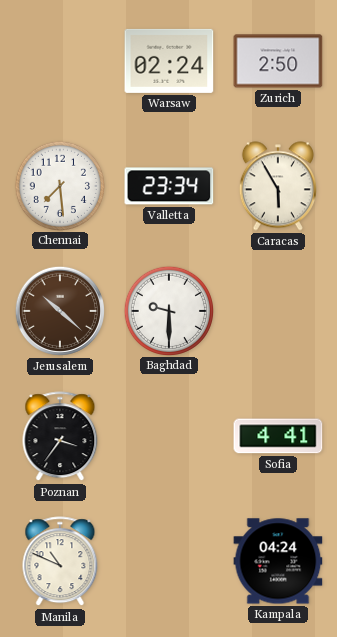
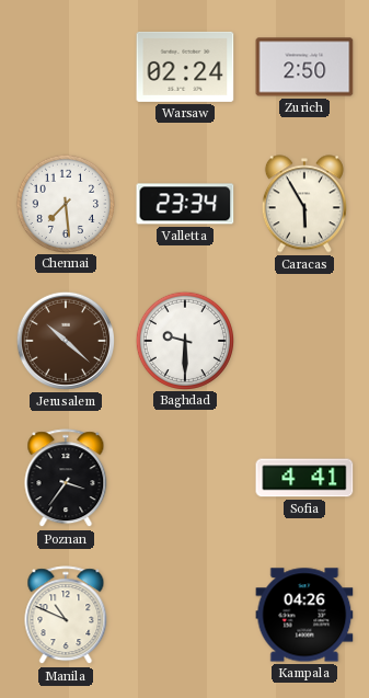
Kampala: 04:24 -> 04:26
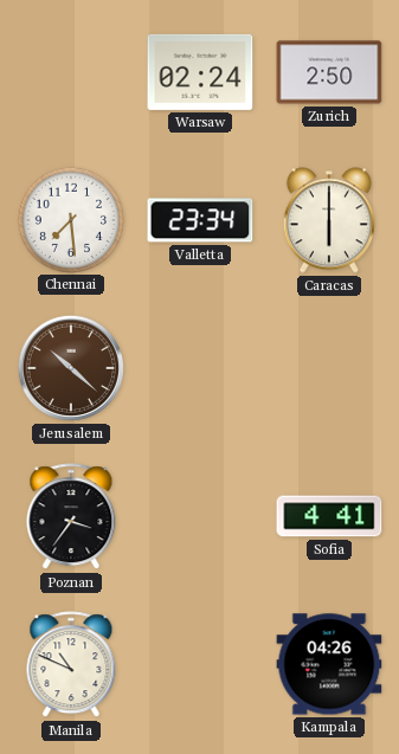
Caracas: 5:55 -> 6:00
Baghdad: 9:30 -> none
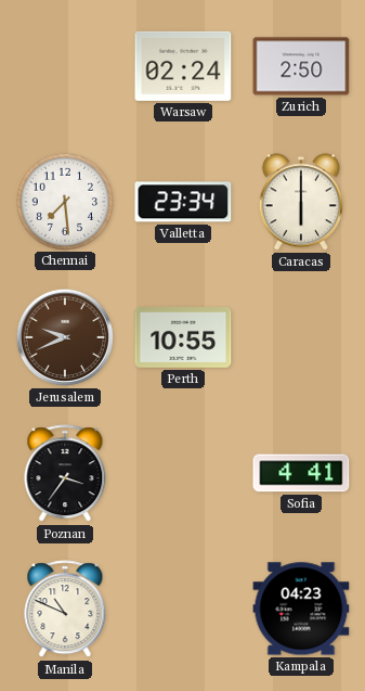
Jerusalem: 10:22 -> 9:41
Perth: none -> 10:55
Kampala: 04:26 -> 04:23
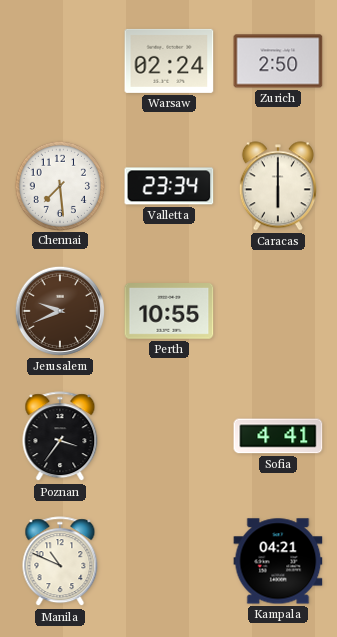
Kampala: 04:23 -> 04:21
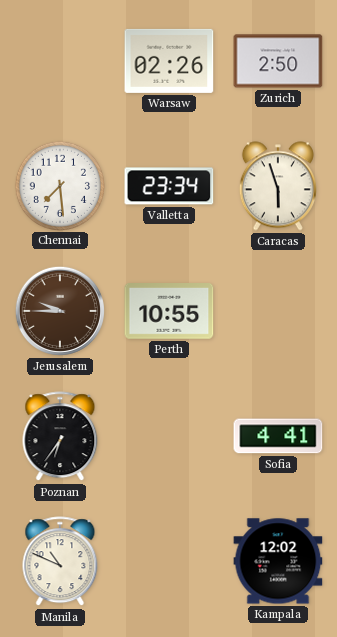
Warsaw: 02:24 -> 02:26
Caracas: 6:00 -> 5:57
Jerusalem: 9:41 -> 9:45
Poznan: 3:36 -> 6:36
Kampala: 04:21 -> 12:02
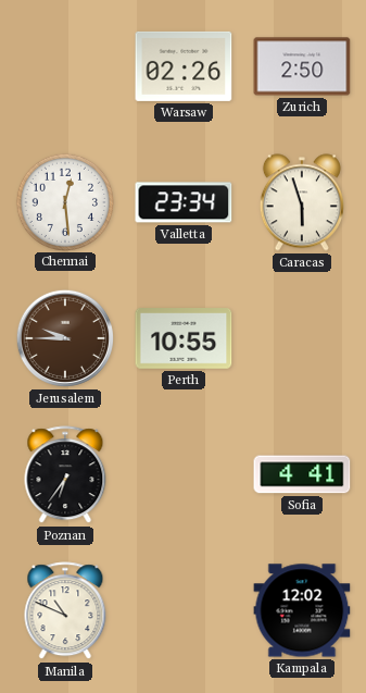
Chennai: 7:29 -> 12:29
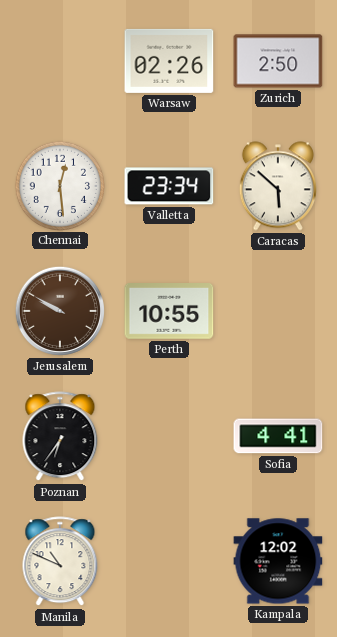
Caracas: 5:57 -> 5:52
Jerusalem: 9:45 -> 9:50
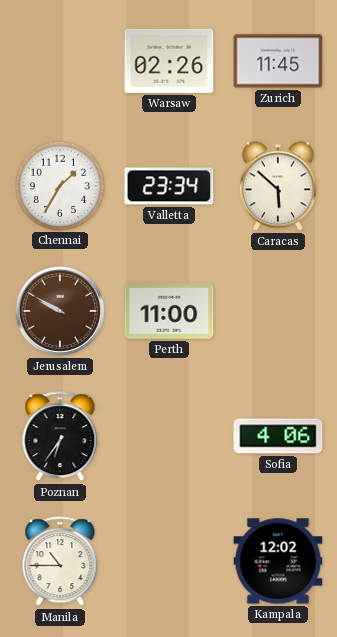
Zurich: 2:50 -> 11:45
Chennai: 12:29 -> 1:35
Perth: 10:55 -> 11:00
Sofia: 4:41 -> 4:06
Manila: 10:49 -> 10:45
